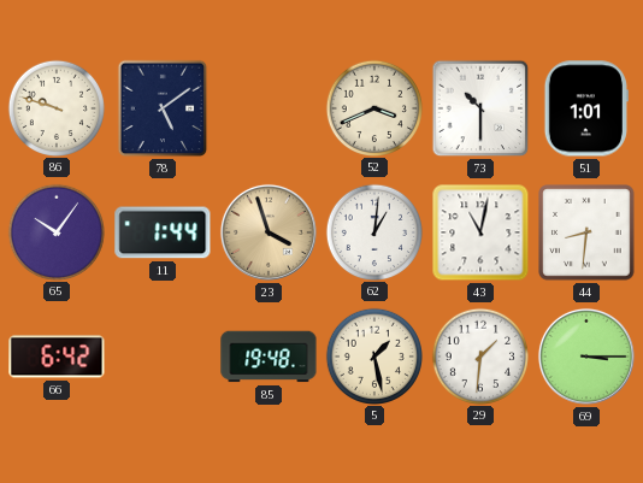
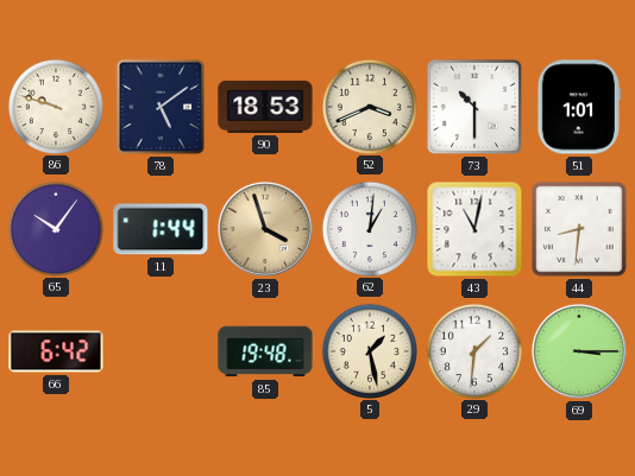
90: none -> 18:53
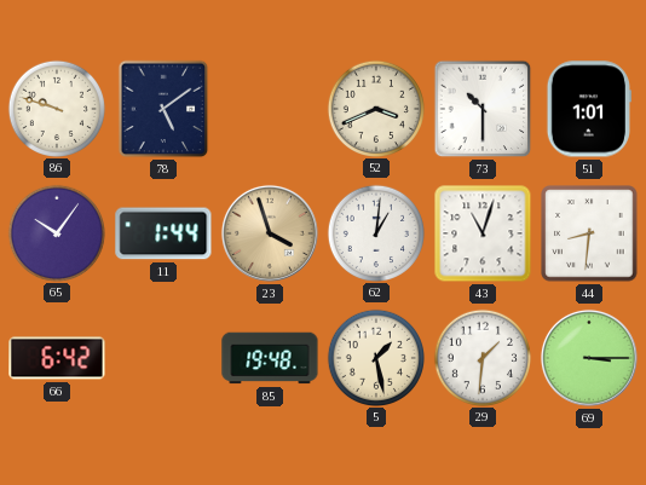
90: 18:53 -> none
43: 11:02 -> 11:03
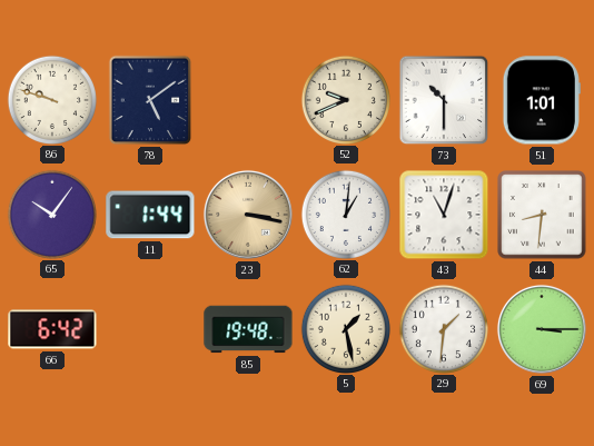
52: 3:41 -> 9:41
23: 3:57 -> 3:17
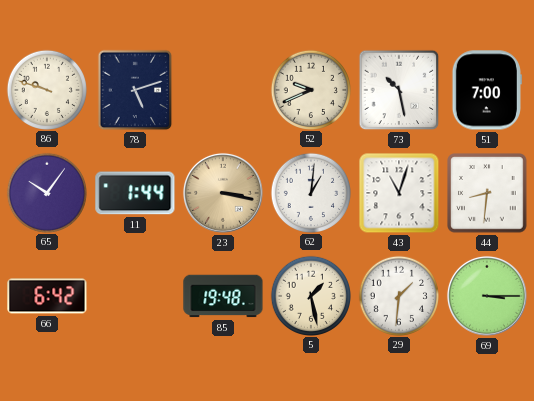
78: 5:09 -> 5:12
73: 10:30 -> 10:28
51: 1:01 -> 7:00
